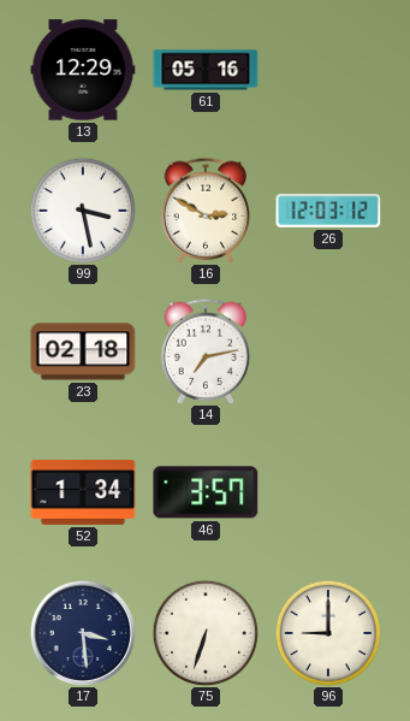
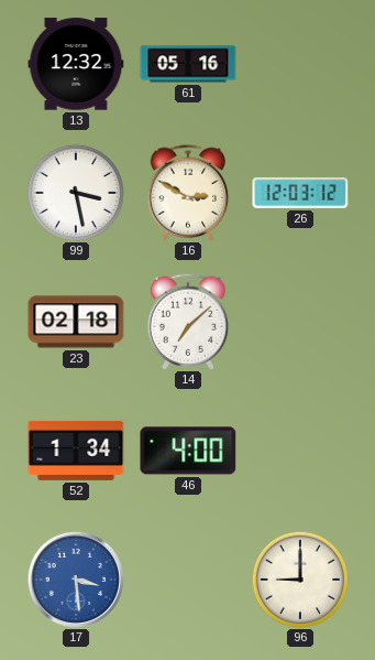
13: 12:29 -> 12:32
14: 7:13 -> 7:08
46: 3:57 -> 4:00
17 dial: navy -> blue
75: 6:33 -> none
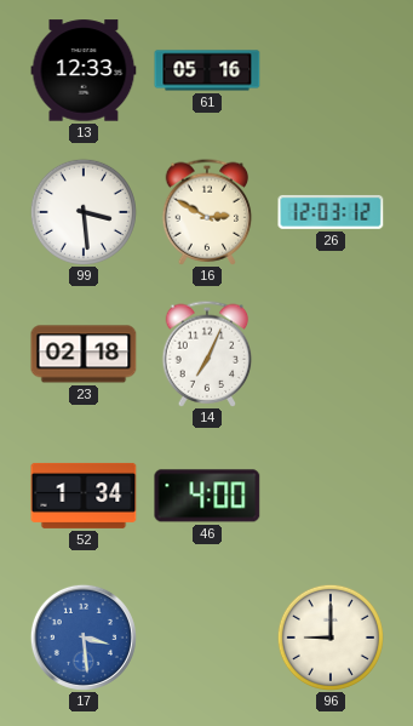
13: 12:32 -> 12:33
99: 3:28 -> 3:29
14: 7:08 -> 7:04
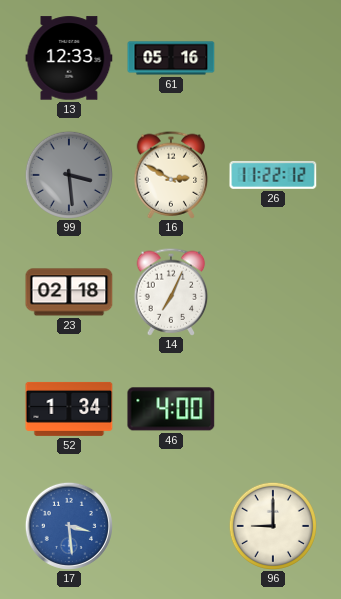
99 dial: white -> grey
26: 12:03 -> 11:22
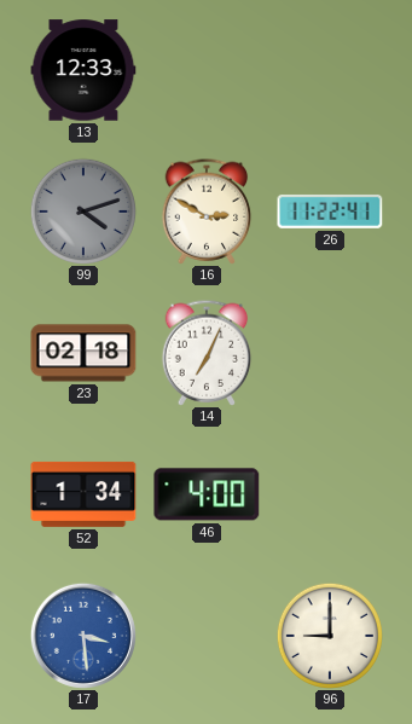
61: 05:16 -> none
99: 3:29 -> 4:12
26: 11:22:12 -> 11:22:41
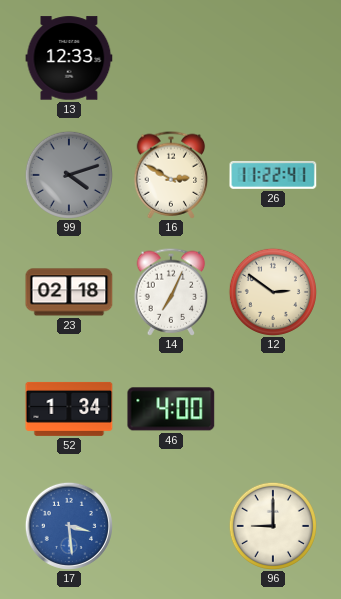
12: none -> 2:51
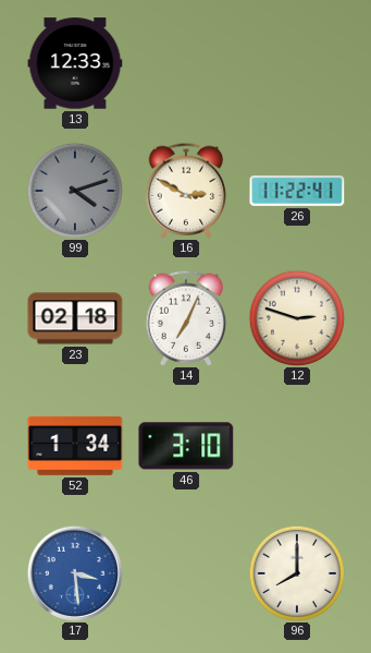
12: 2:51 -> 2:48
46: 4:00 -> 3:10
96: 9:00 -> 8:00
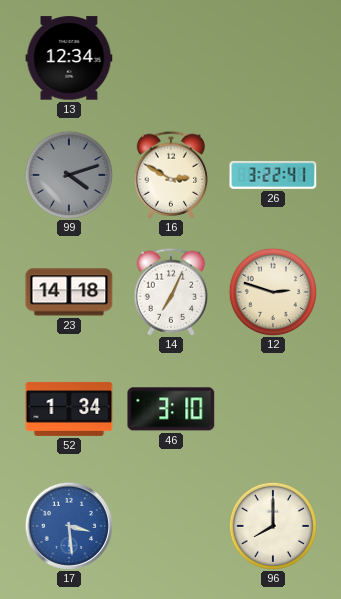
13: 12:33 -> 12:34
26: 11:22 -> 3:22
23: 02:18 -> 14:18
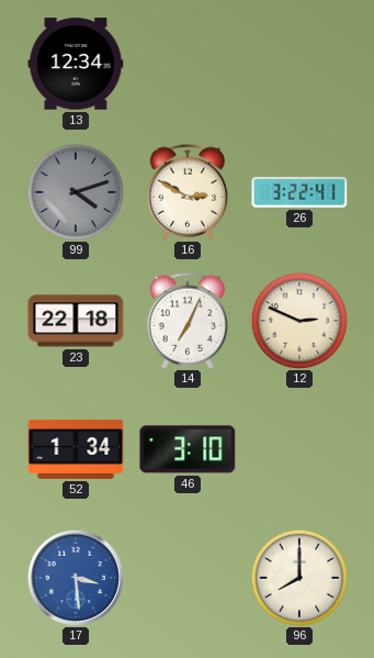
23: 14:18 -> 22:18
12: 2:48 -> 2:49
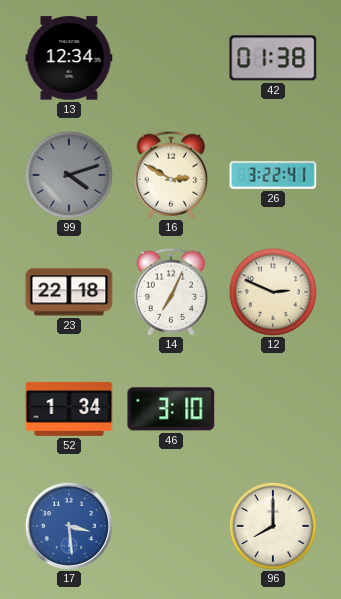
42: none -> 01:38
